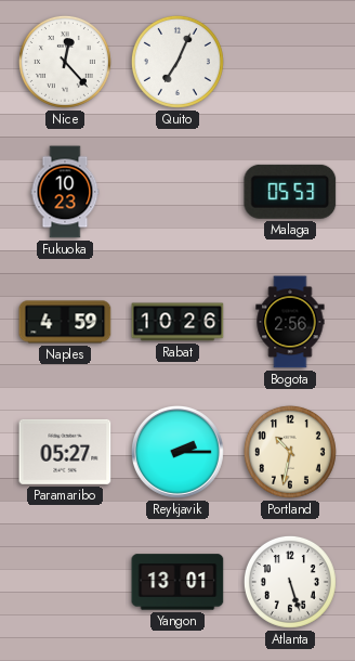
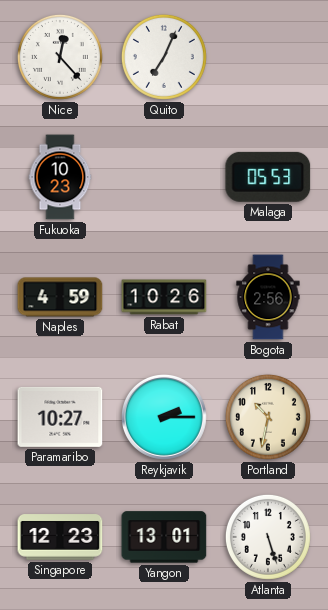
Paramaribo: 05:27 -> 10:27
Singapore: none -> 12:23
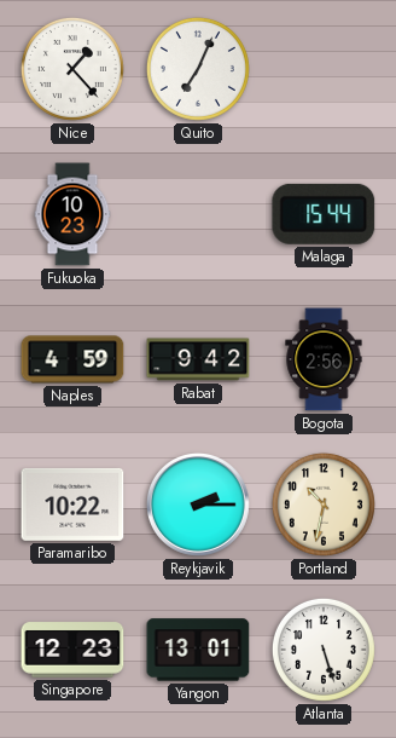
Nice: 12:23 -> 1:23
Malaga: 05:53 -> 15:44
Rabat: 10:26 -> 9:42
Paramaribo: 10:27 -> 10:22
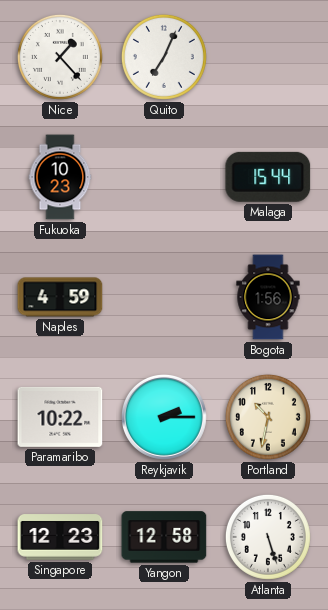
Rabat: 9:42 -> none
Bogota: 2:56 -> 1:56
Yangon: 13:01 -> 12:58
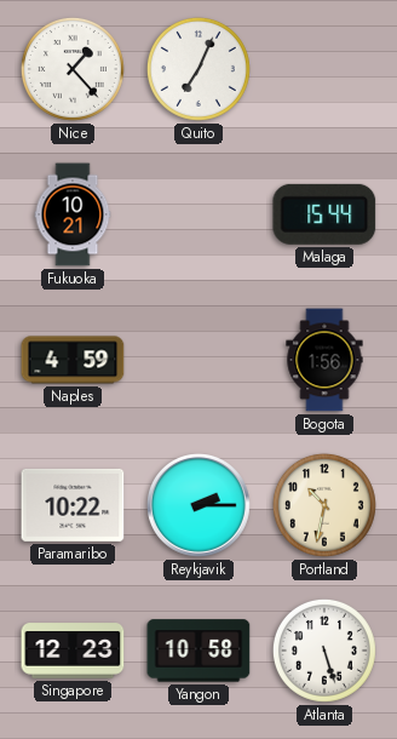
Fukuoka: 10:23 -> 10:21
Yangon: 12:58 -> 10:58
